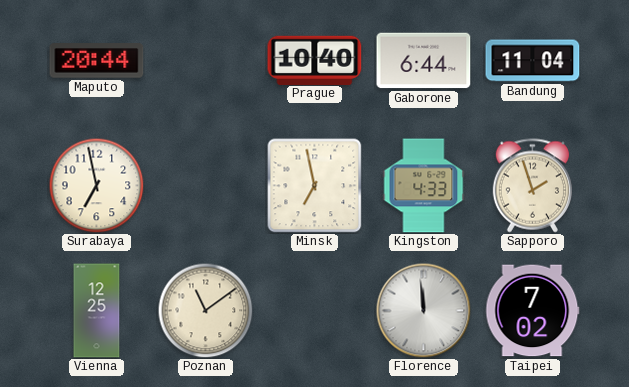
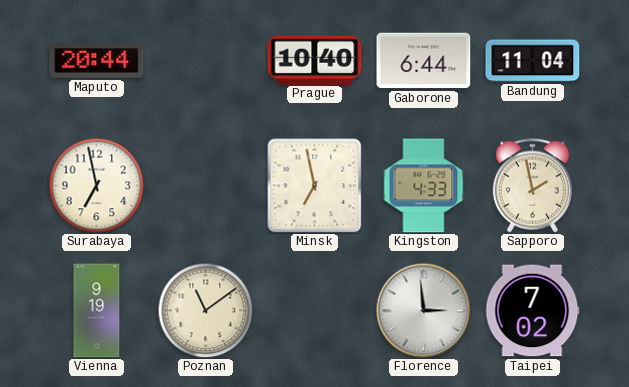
Sapporo: 1:57 -> 1:58
Vienna: 12:25 -> 9:19
Florence: 11:59 -> 2:59
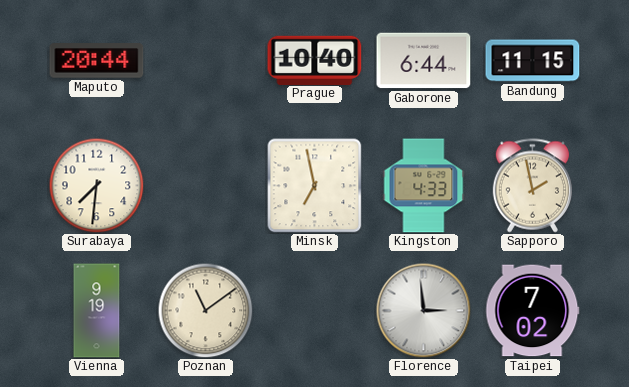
Bandung: 11:04 -> 11:15
Surabaya: 6:58 -> 7:31
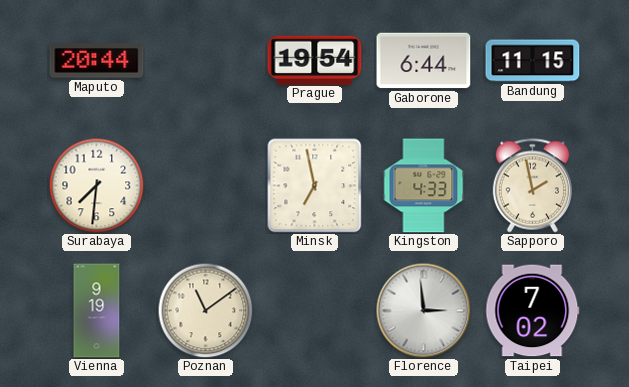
Prague: 10:40 -> 19:54
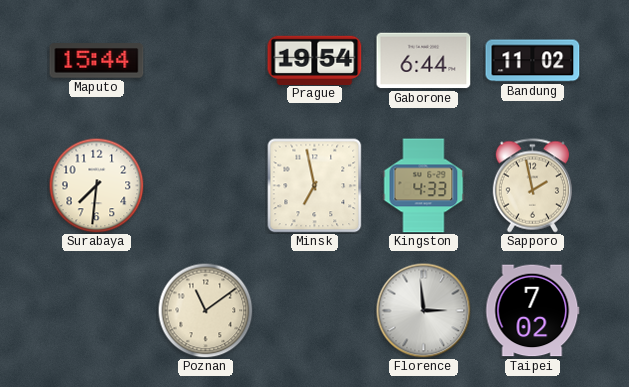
Maputo: 20:44 -> 15:44
Bandung: 11:15 -> 11:02
Vienna: 9:19 -> none
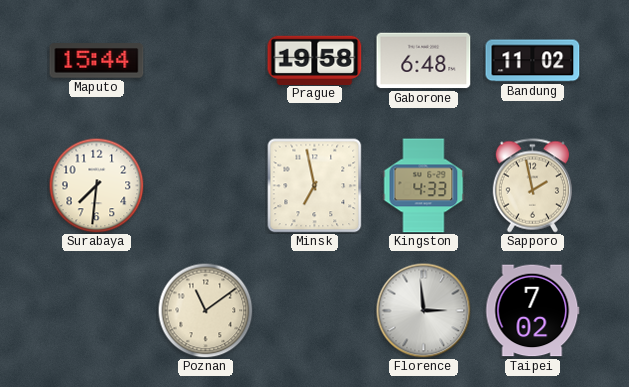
Prague: 19:54 -> 19:58
Gaborone: 6:44 -> 6:48
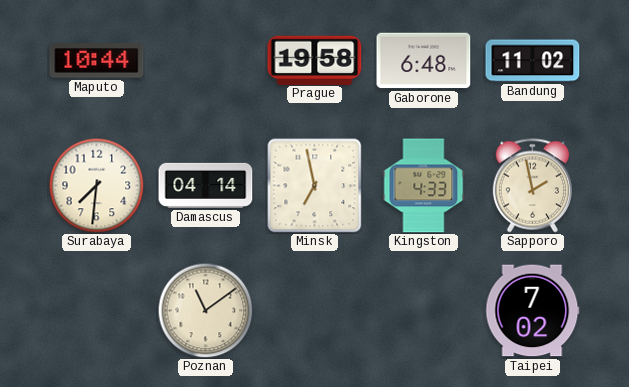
Maputo: 15:44 -> 10:44
Damascus: none -> 04:14
Florence: 2:59 -> none
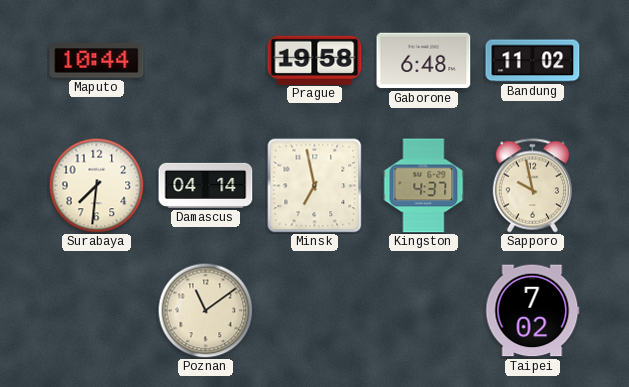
Kingston: 4:33 -> 4:37
Sapporo: 1:58 -> 9:58
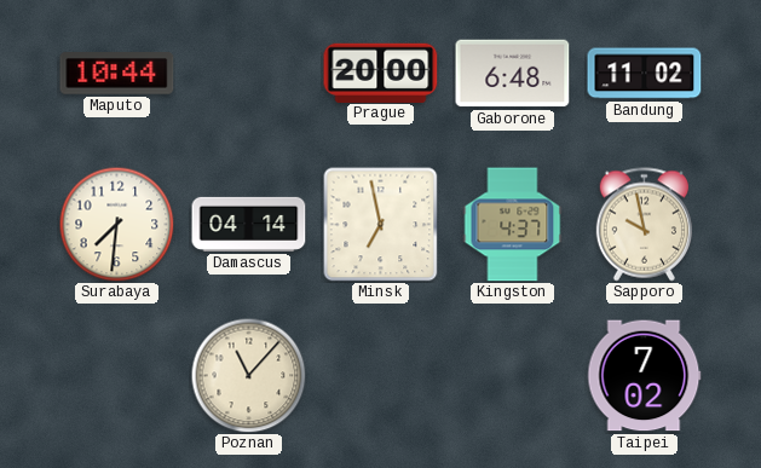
Prague: 19:58 -> 20:00
Poznan: 11:09 -> 11:07
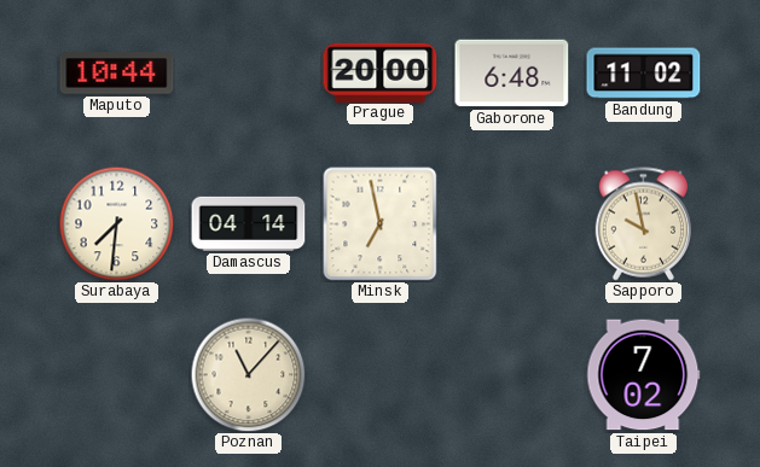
Kingston: 4:37 -> none
